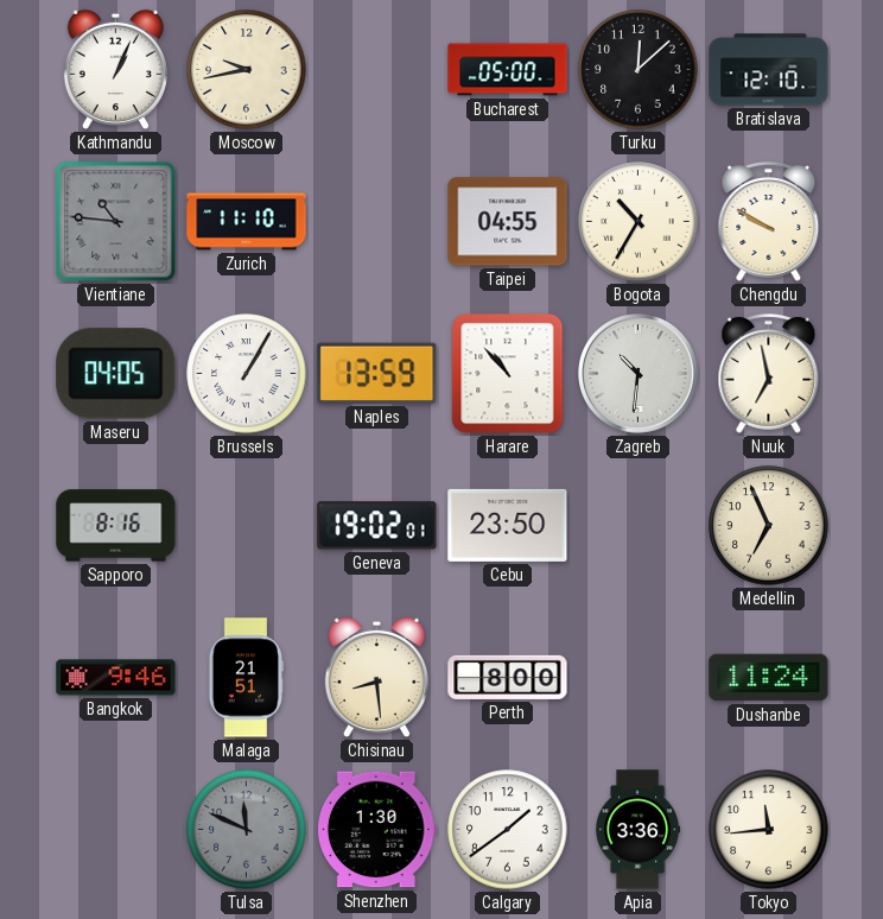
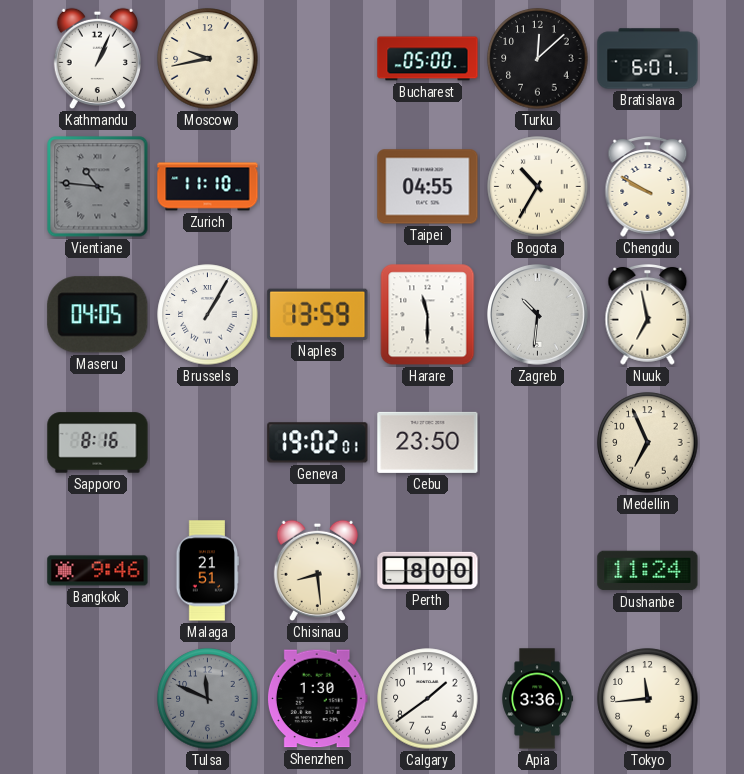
Bratislava: 12:10 -> 6:01
Harare: 10:53 -> 11:30
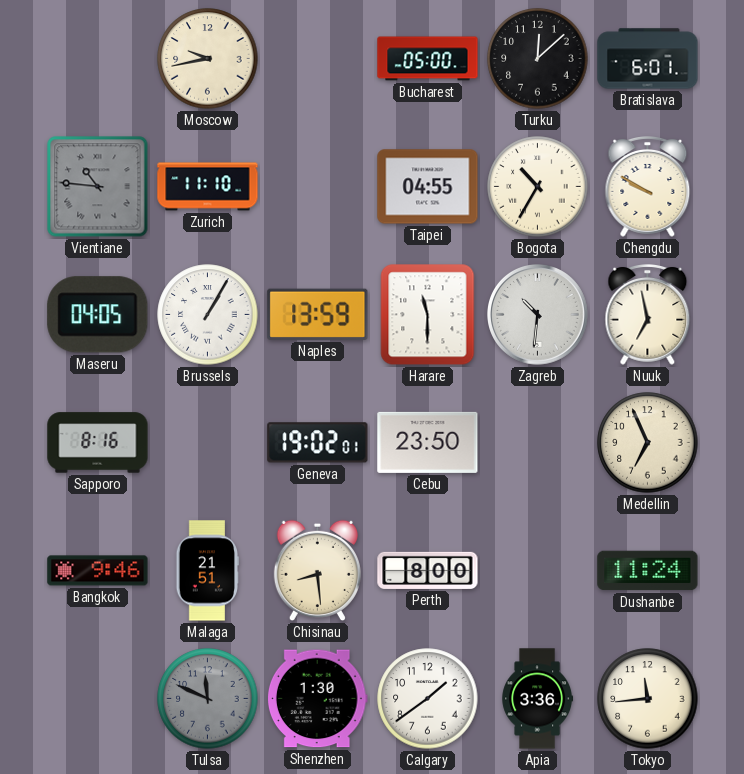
Kathmandu: 1:04 -> none
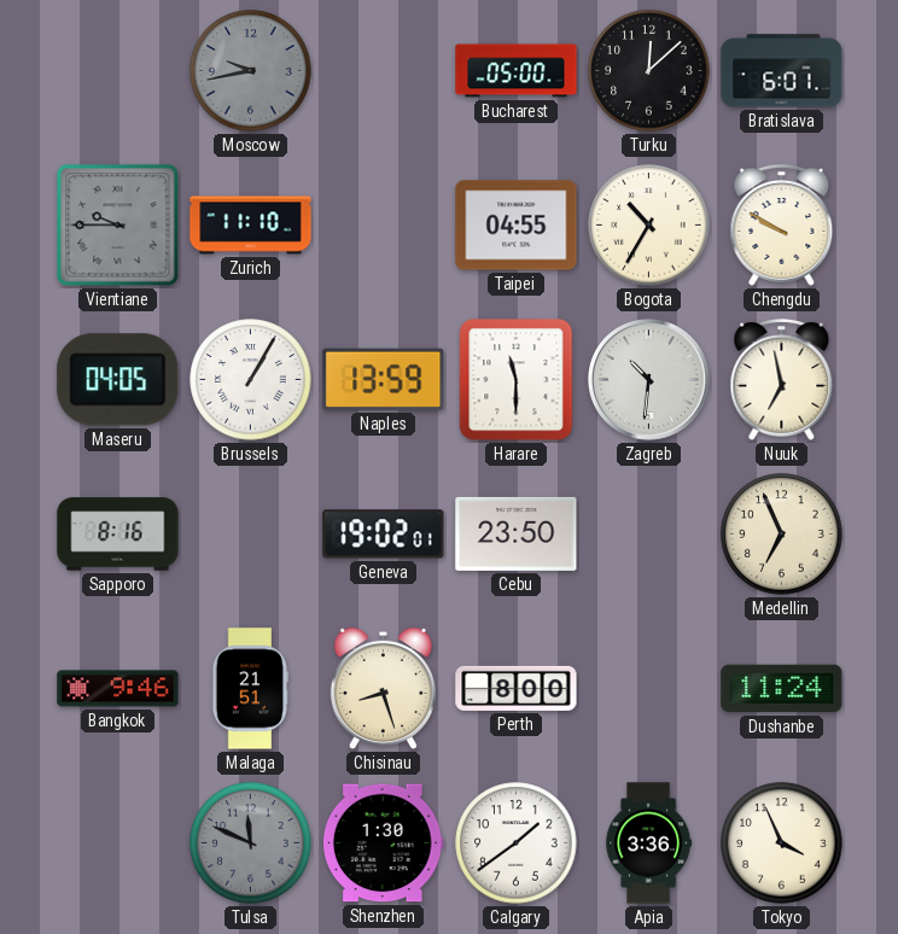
Moscow dial: cream -> grey
Vientiane: 10:46 -> 9:45
Chisinau: 8:29 -> 8:27
Tokyo: 11:44 -> 3:56
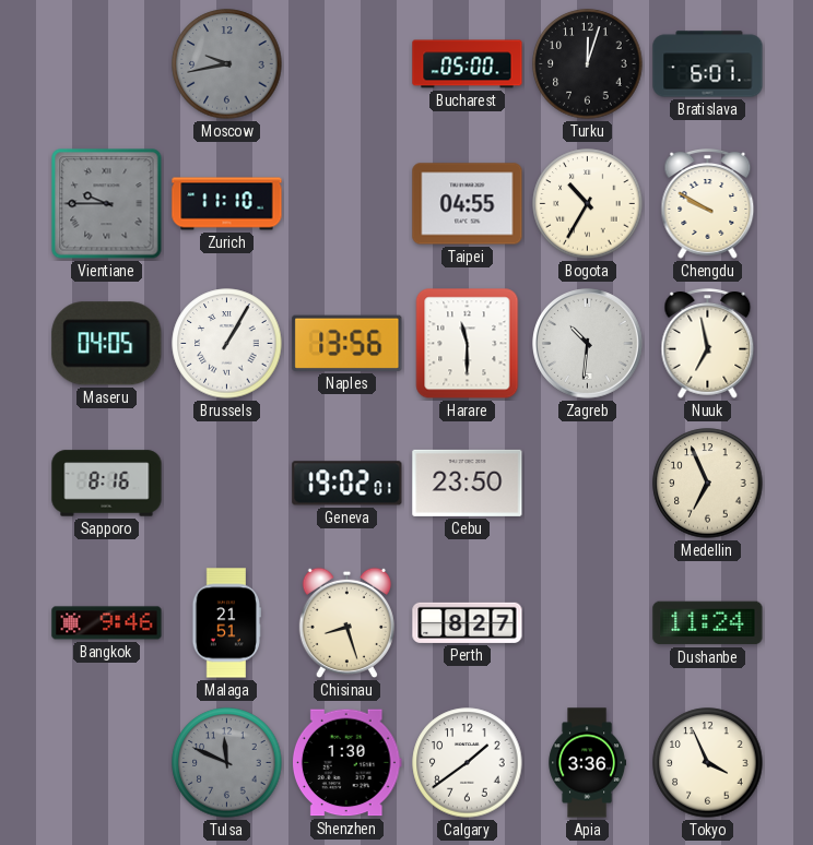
Turku: 12:08 -> 12:03
Naples: 13:59 -> 13:56
Perth: 8:00 -> 8:27
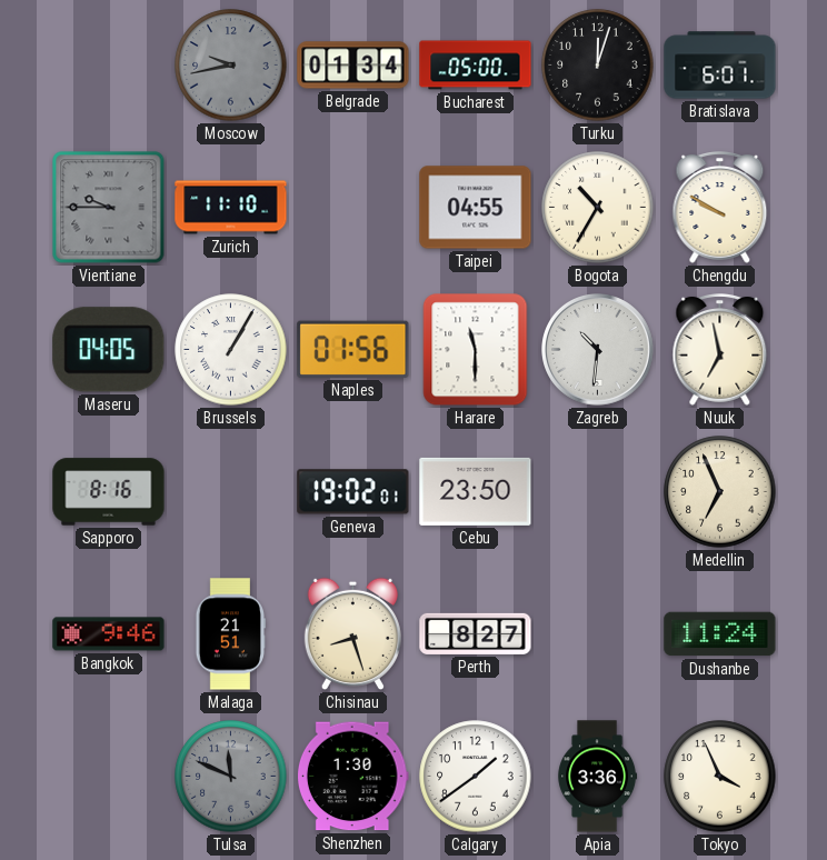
Belgrade: none -> 01:34
Naples: 13:56 -> 01:56
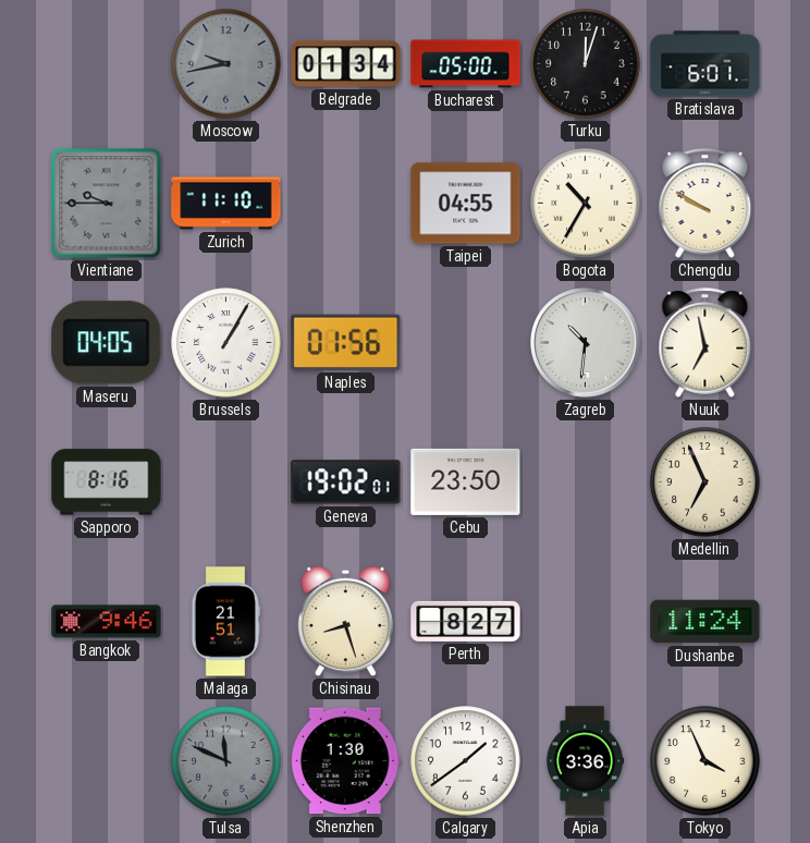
Harare: 11:30 -> none
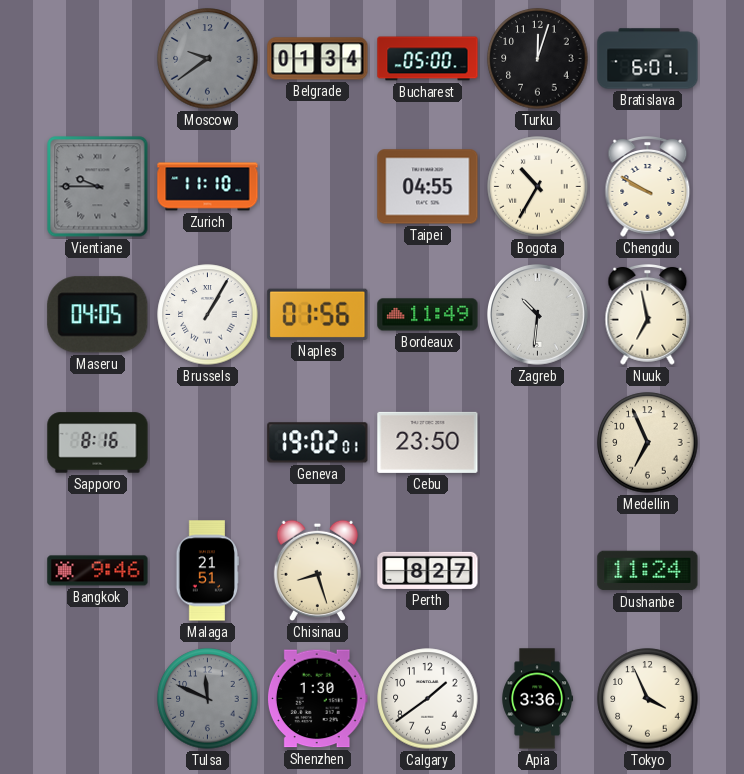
Moscow: 9:43 -> 9:39
Bordeaux: none -> 11:49
